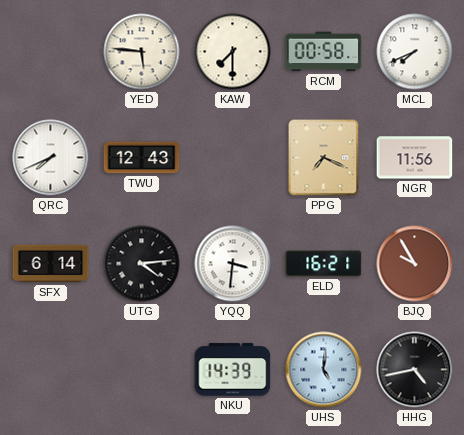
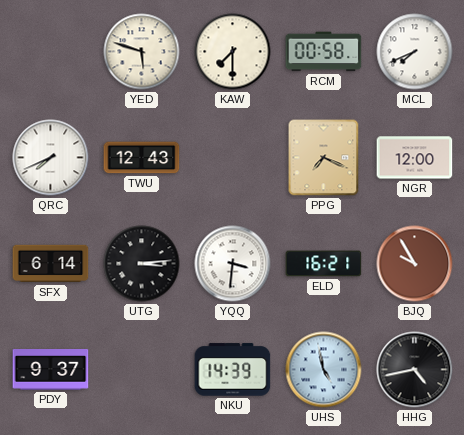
YED: 5:46 -> 5:48
NGR: 11:56 -> 12:00
UTG: 4:14 -> 3:14
PDY: none -> 9:37
UHS: 5:01 -> 4:58
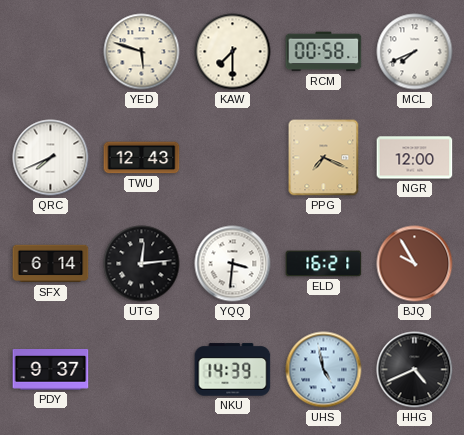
UTG: 3:14 -> 12:14
HHG: 4:43 -> 4:41
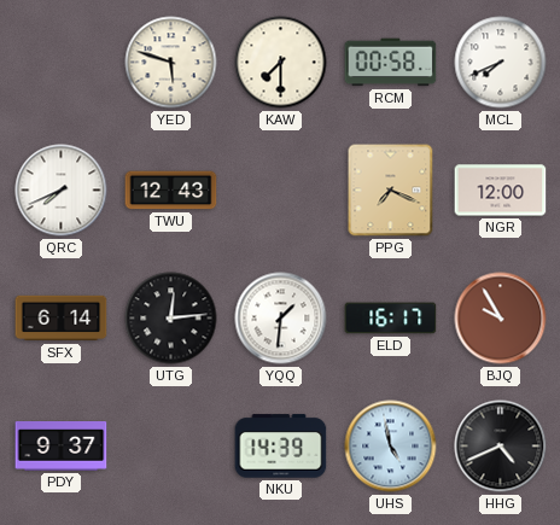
YQQ: 3:31 -> 1:31
ELD: 16:21 -> 16:17
